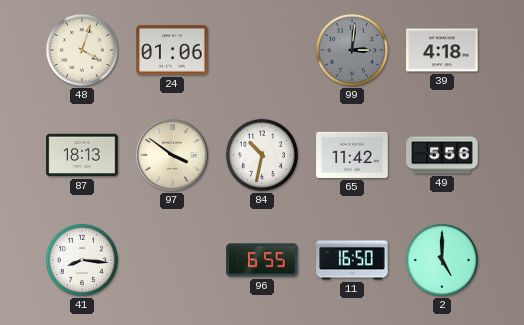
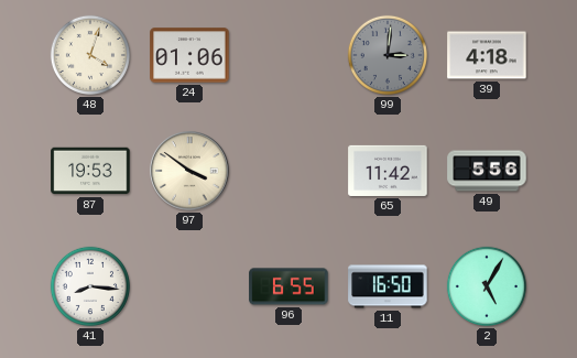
87: 18:13 -> 19:53
84: 10:32 -> none
2: 5:00 -> 5:05
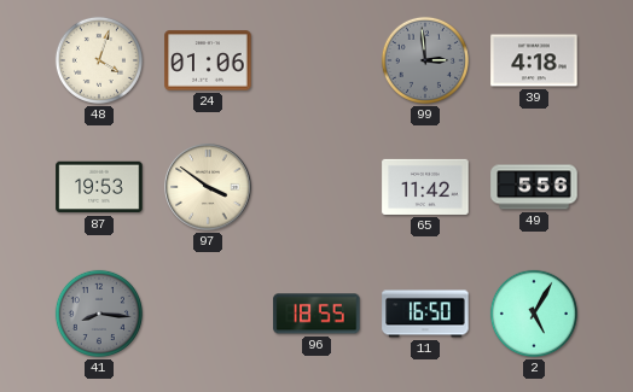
99: 3:01 -> 2:59
41 dial: white -> grey
96: 6:55 -> 18:55
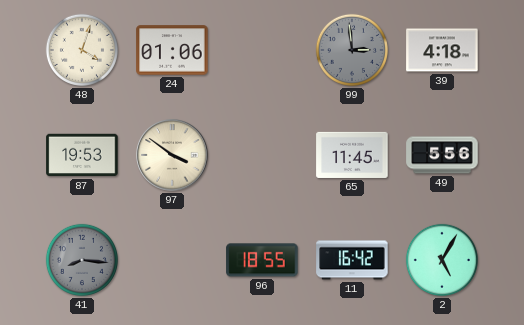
65: 11:42 -> 11:45
11: 16:50 -> 16:42
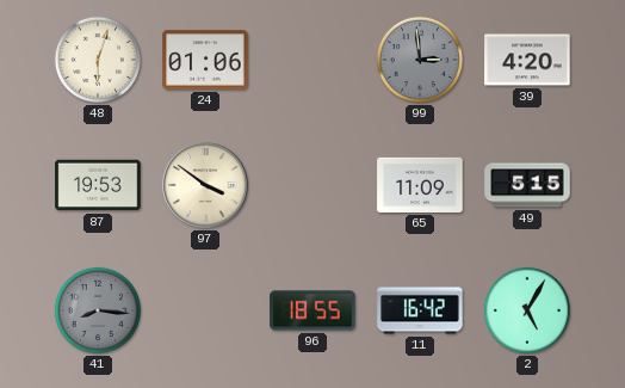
48: 4:03 -> 6:03
39: 4:18 -> 4:20
65: 11:45 -> 11:09
49: 5:56 -> 5:15
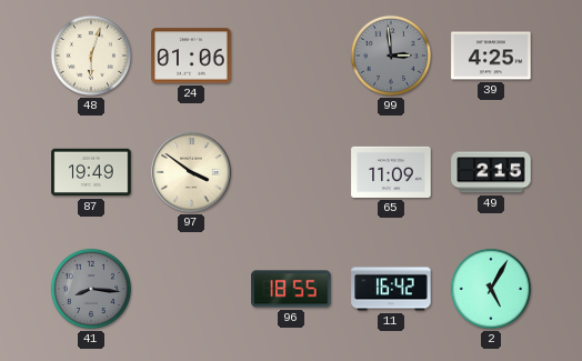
39: 4:20 -> 4:25
87: 19:53 -> 19:49
49: 5:15 -> 2:15
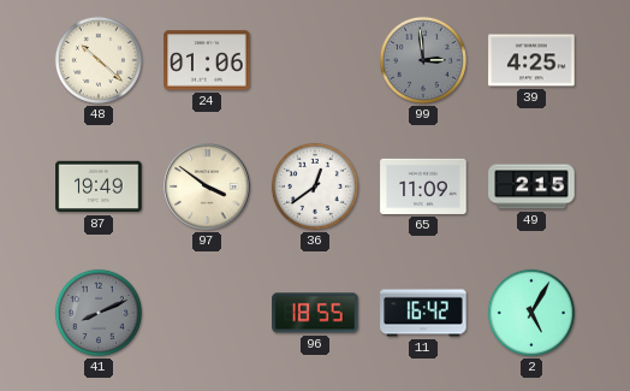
48: 6:03 -> 10:22
36: none -> 12:39
41: 8:16 -> 8:11
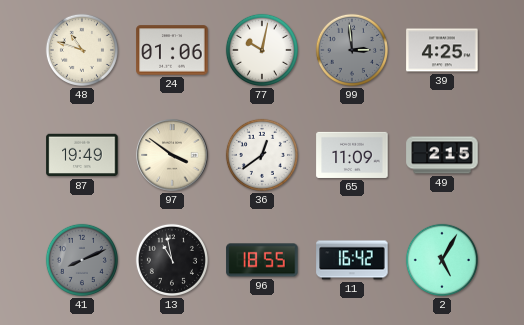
48: 10:22 -> 10:48
77: none -> 10:02
13: none -> 10:58
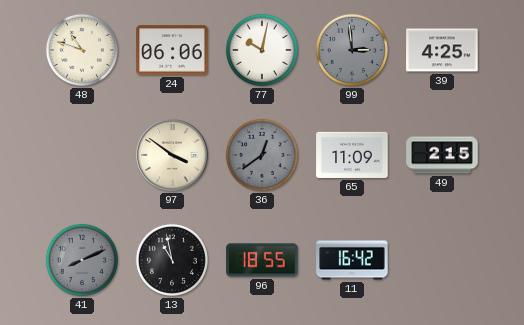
24: 01:06 -> 06:06
87: 19:49 -> none
36 dial: white -> grey
2: 5:05 -> none
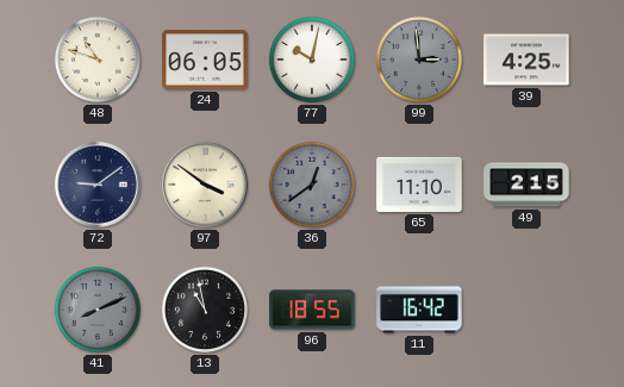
24: 06:06 -> 06:05
72: none -> 9:09
65: 11:09 -> 11:10
